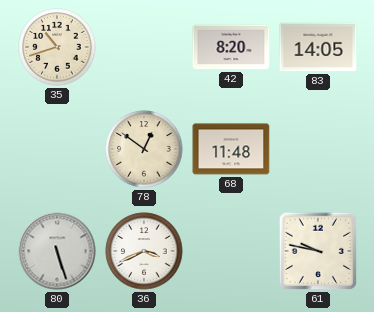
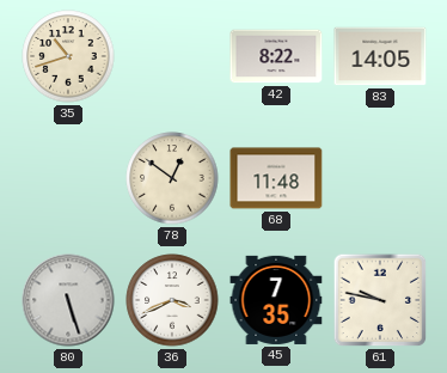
42: 8:20 -> 8:22
45: none -> 7:35
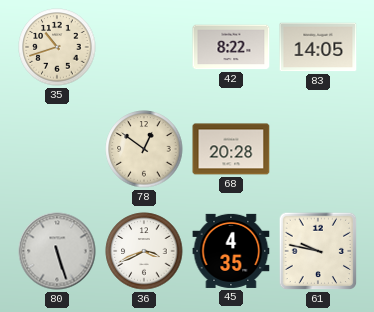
68: 11:48 -> 20:28
45: 7:35 -> 4:35
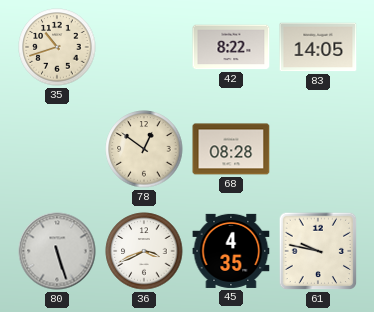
68: 20:28 -> 08:28
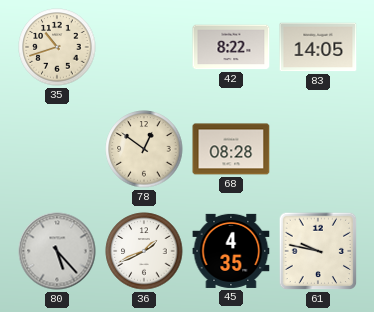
80: 5:27 -> 5:23
36: 3:41 -> 1:41
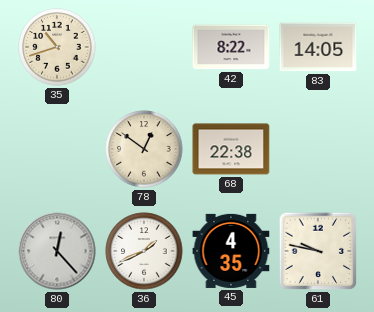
68: 08:28 -> 22:38
80: 5:23 -> 12:23
